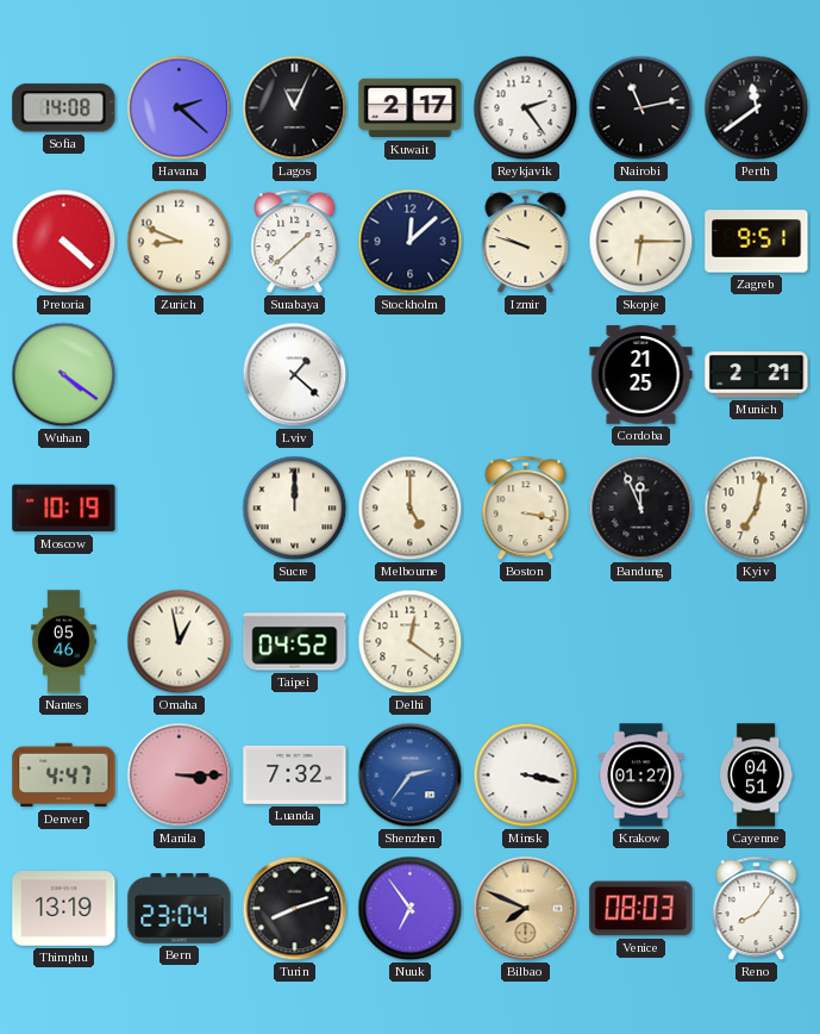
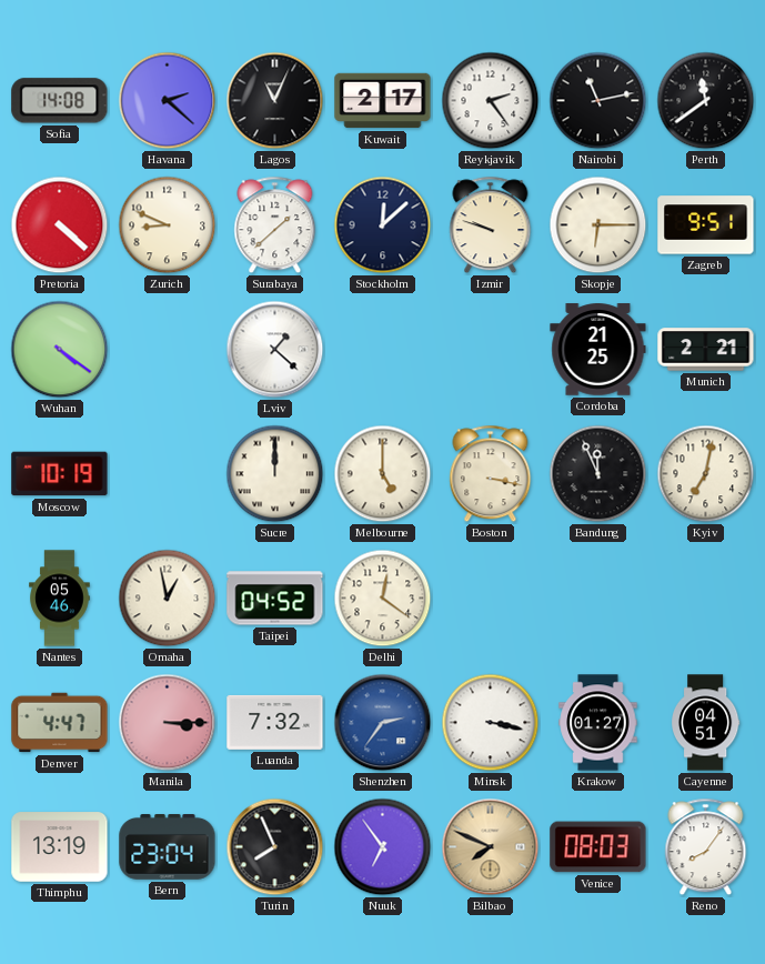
Turin: 8:12 -> 7:56
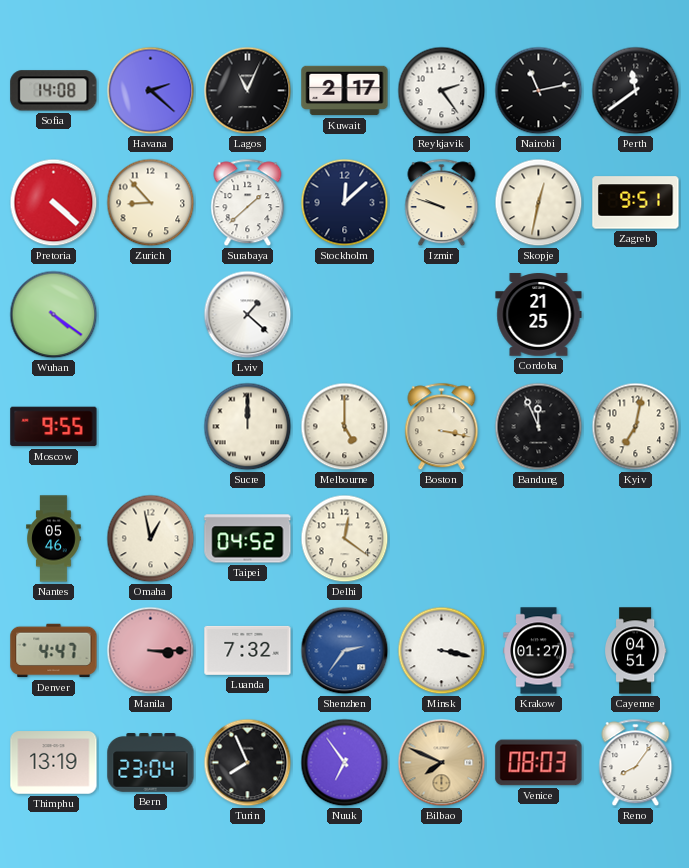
Zurich: 8:49 -> 8:53
Skopje: 6:15 -> 12:32
Munich: 2:21 -> none
Moscow: 10:19 -> 9:55
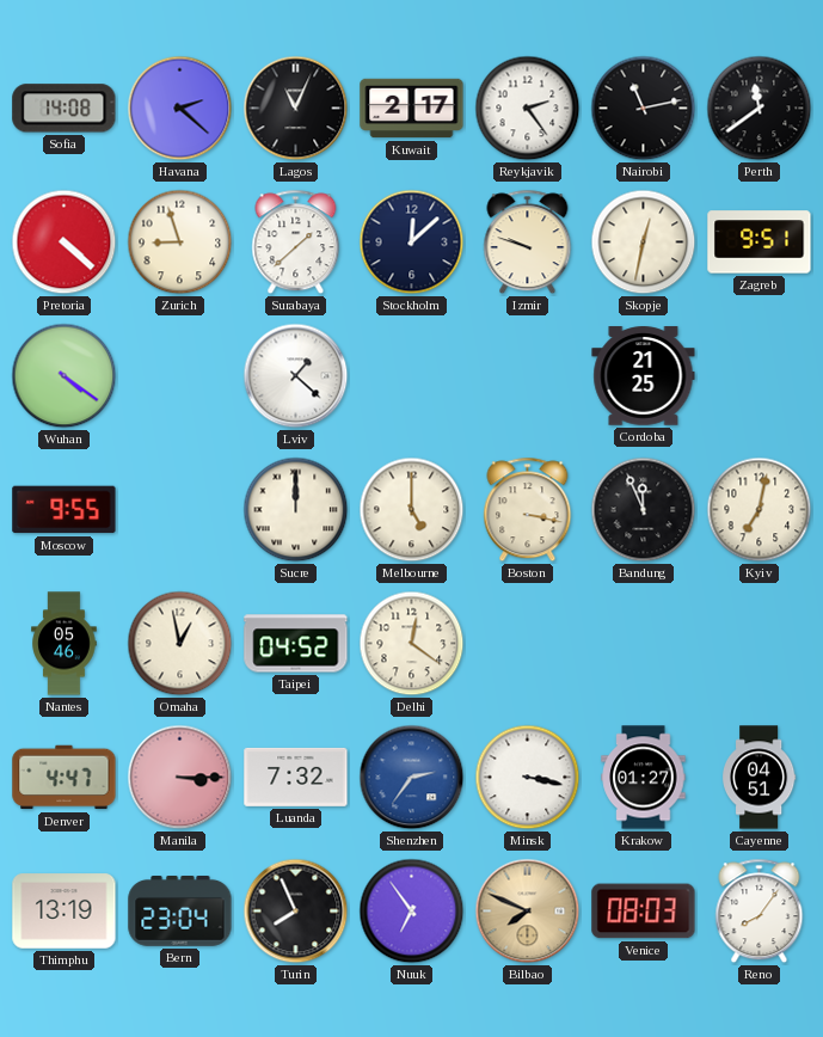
Zurich: 8:53 -> 8:57
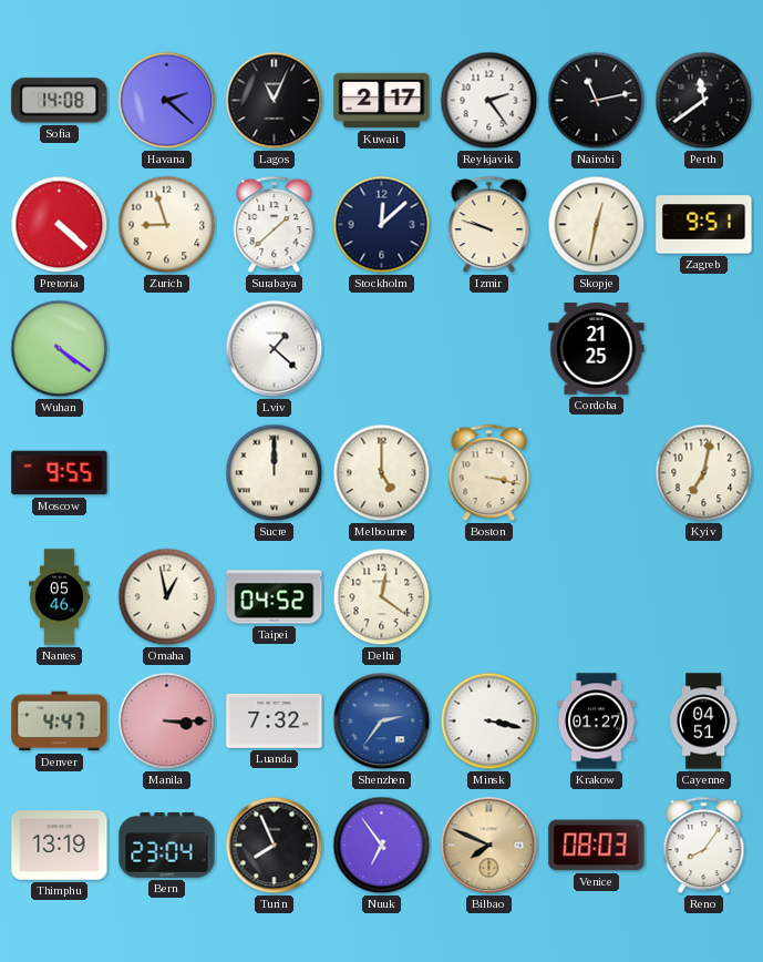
Bandung: 11:56 -> none
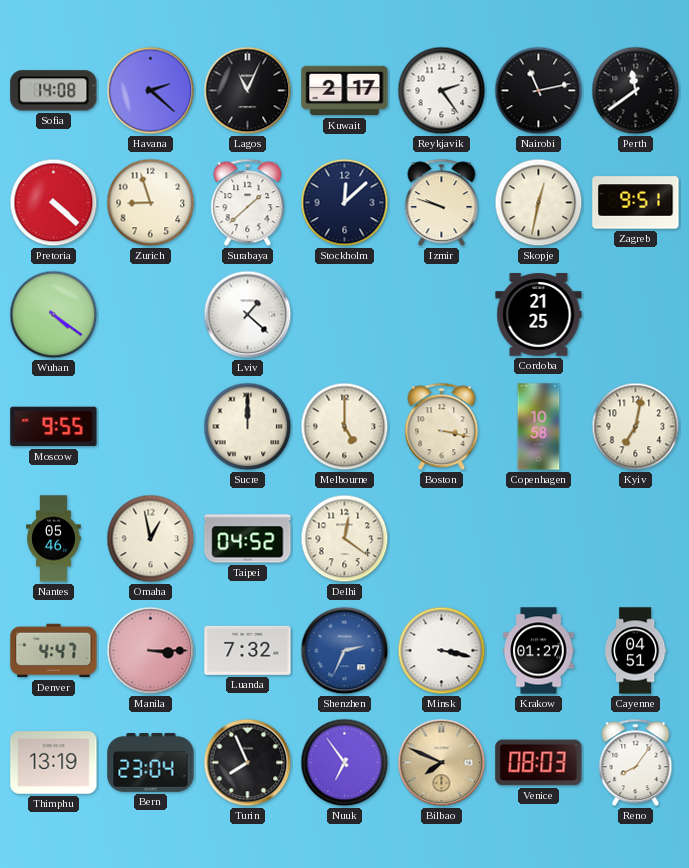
Copenhagen: none -> 10:58
Shenzhen: 2:36 -> 2:34
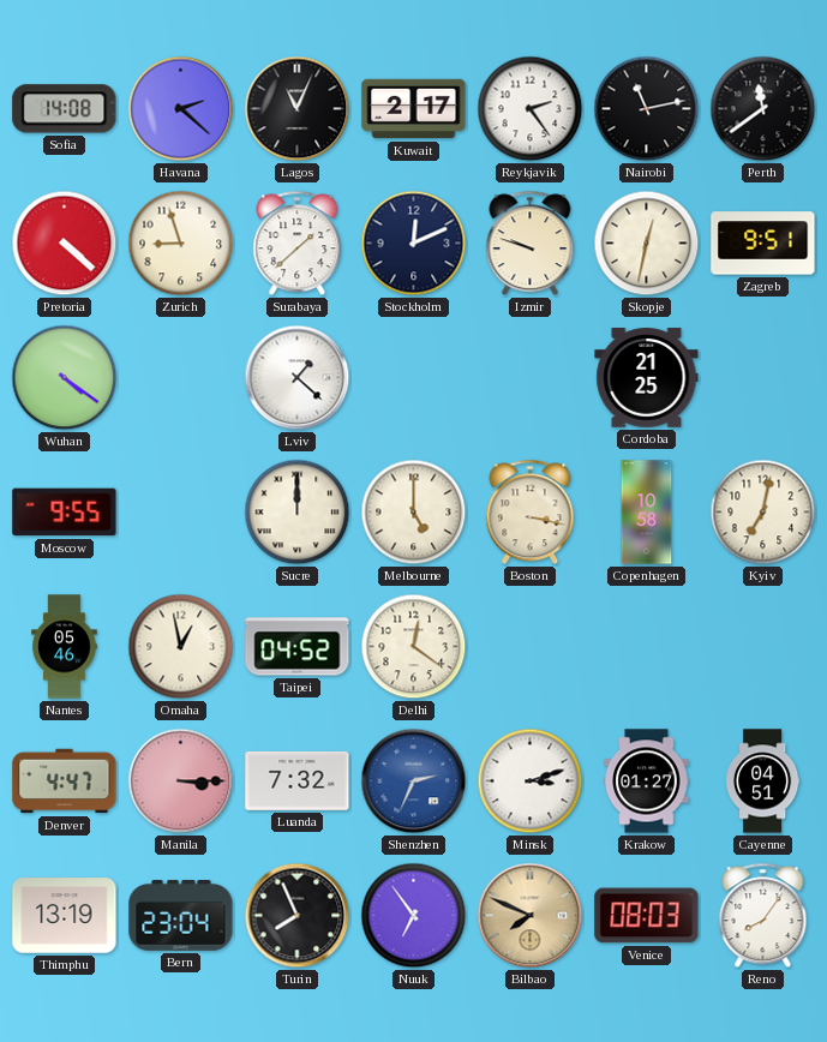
Stockholm: 12:08 -> 12:11
Minsk: 3:17 -> 3:12
